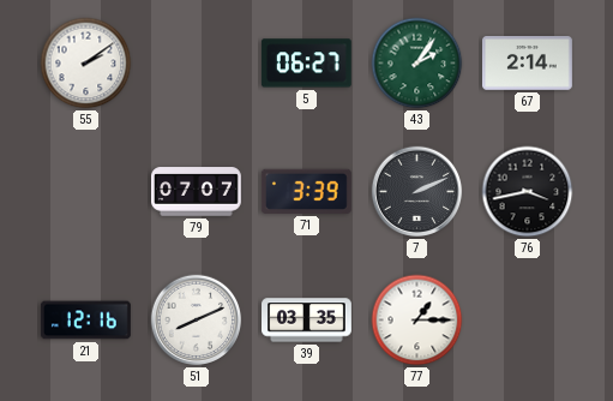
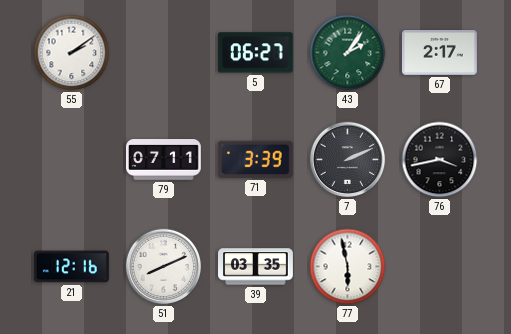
67: 2:14 -> 2:17
79: 07:07 -> 07:11
77: 1:15 -> 5:58
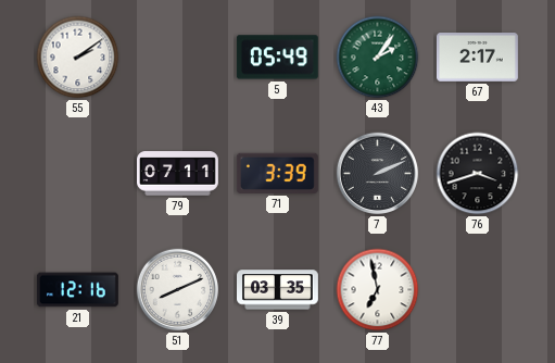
5: 06:27 -> 05:49
76: 3:43 -> 3:42
77: 5:58 -> 6:58
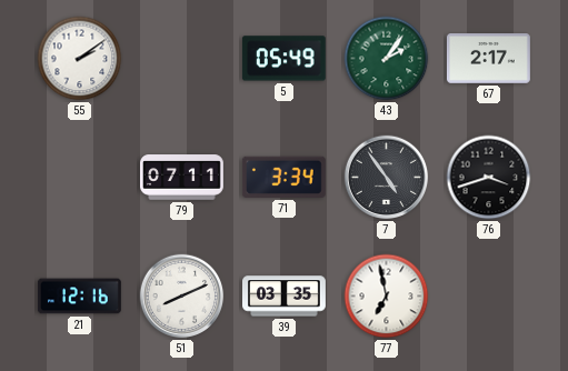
71: 3:39 -> 3:34
7: 2:11 -> 4:54
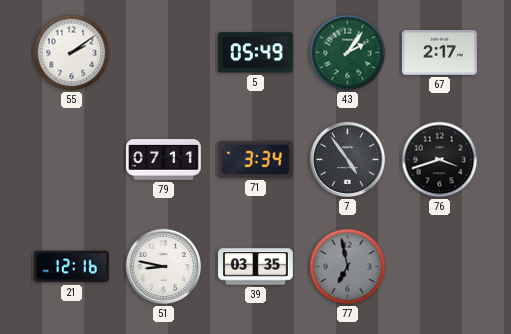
51: 8:11 -> 8:47
77 dial: white -> grey
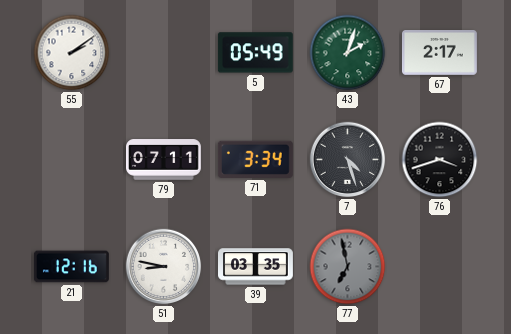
43: 2:06 -> 2:03
7: 4:54 -> 4:27
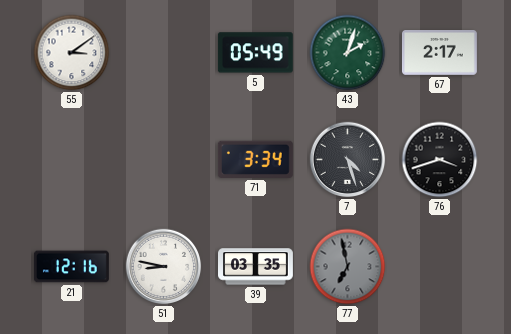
55: 2:09 -> 3:09
79: 07:11 -> none
